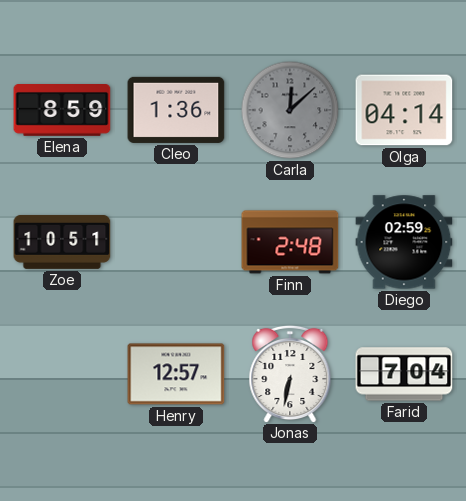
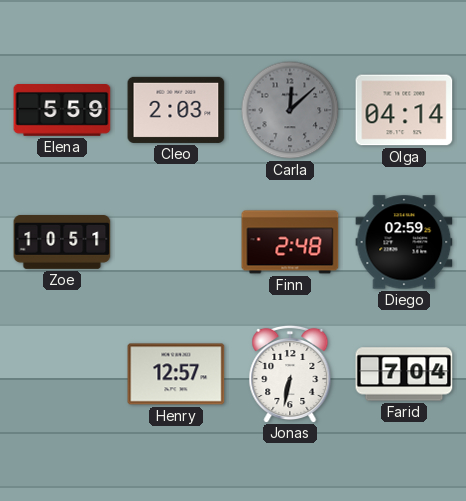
Elena: 8:59 -> 5:59
Cleo: 1:36 -> 2:03
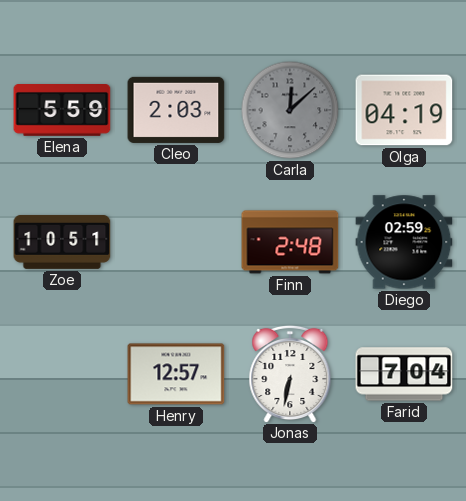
Olga: 04:14 -> 04:19
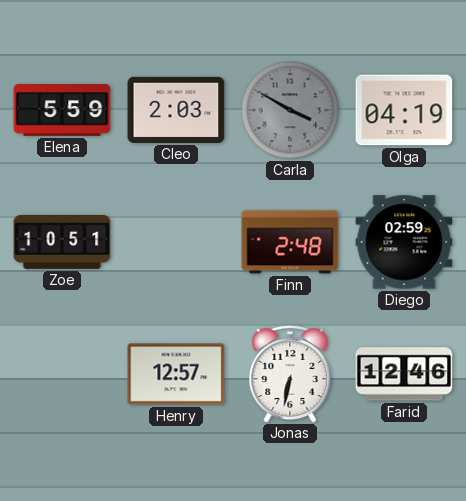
Carla: 12:08 -> 3:50
Farid: 7:04 -> 12:46
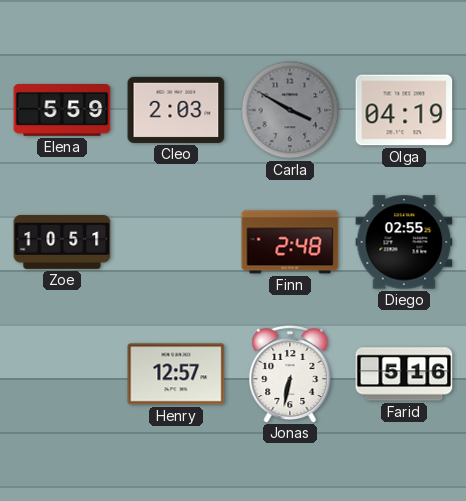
Diego: 02:59 -> 02:55
Farid: 12:46 -> 5:16
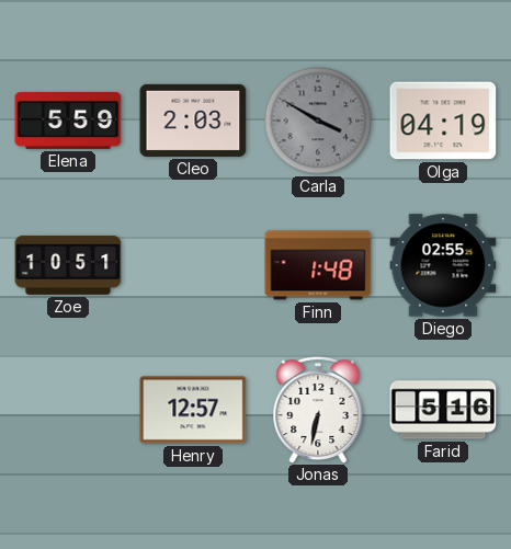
Finn: 2:48 -> 1:48
